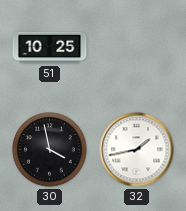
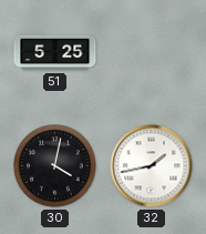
51: 10:25 -> 5:25
30: 3:58 -> 4:02
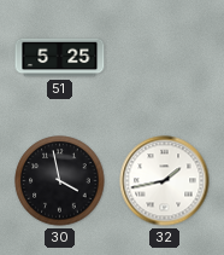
30: 4:02 -> 3:58
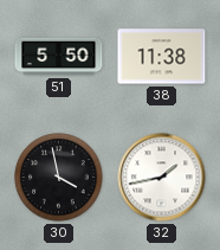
51: 5:25 -> 5:50
38: none -> 11:38
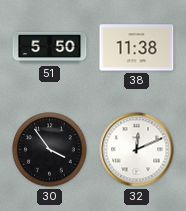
30: 3:58 -> 3:54
32: 1:43 -> 12:11
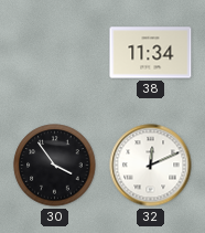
51: 5:50 -> none
38: 11:38 -> 11:34
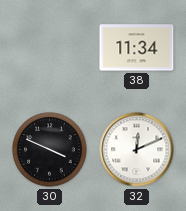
30: 3:54 -> 3:49
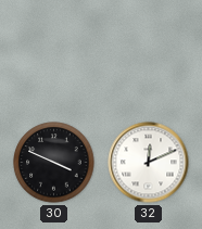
38: 11:34 -> none
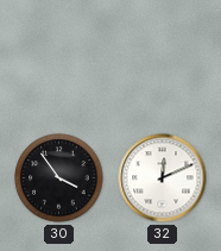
30: 3:49 -> 3:54
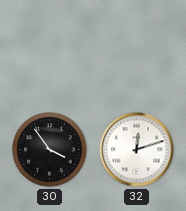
32: 12:11 -> 12:12
